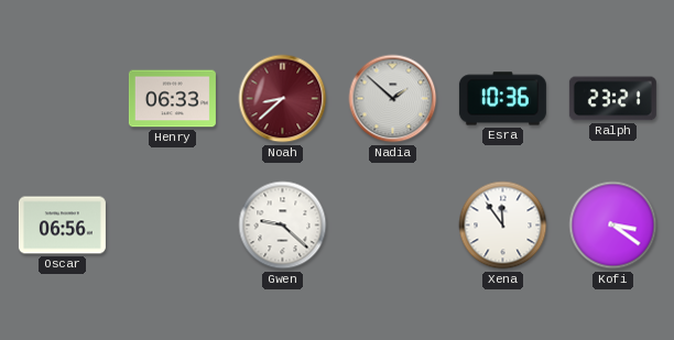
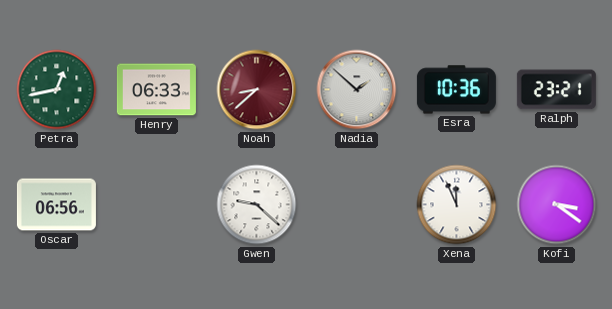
Petra: none -> 12:43
Xena: 11:54 -> 11:56
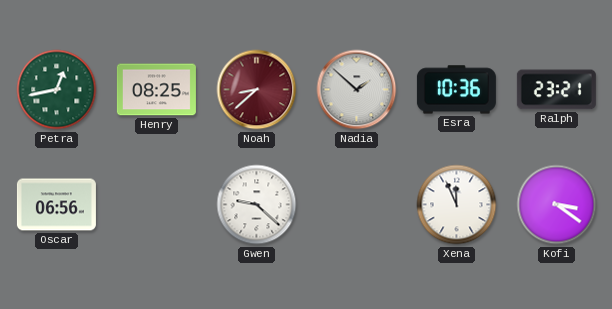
Henry: 06:33 -> 08:25
